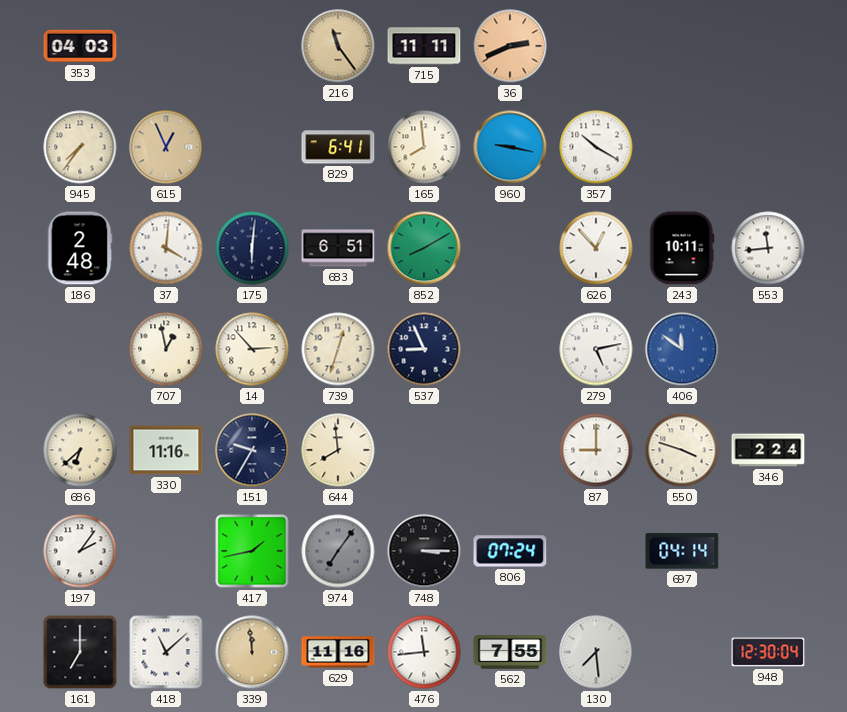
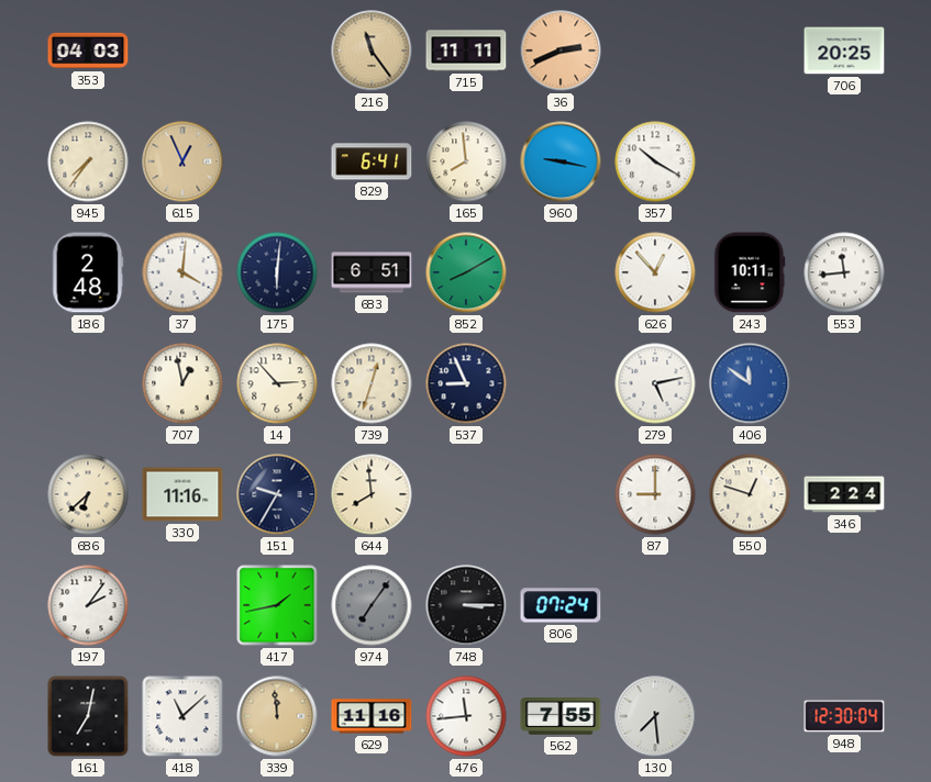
706: none -> 20:25
550: 3:48 -> 12:48
697: 04:14 -> none
161: 7:00 -> 7:02
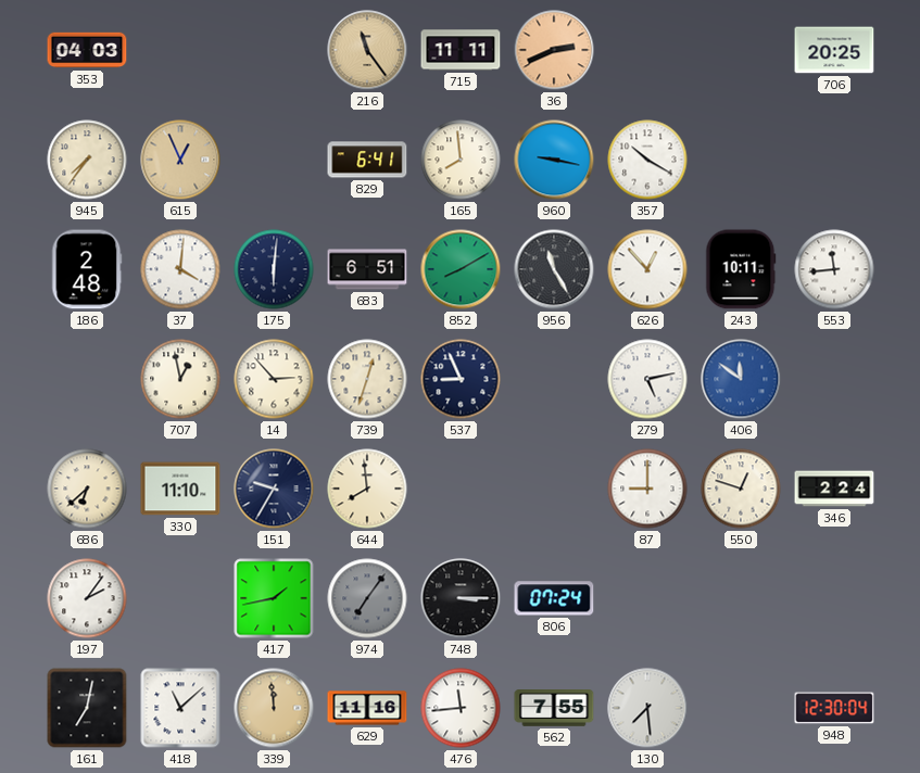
956: none -> 11:25
330: 11:16 -> 11:10
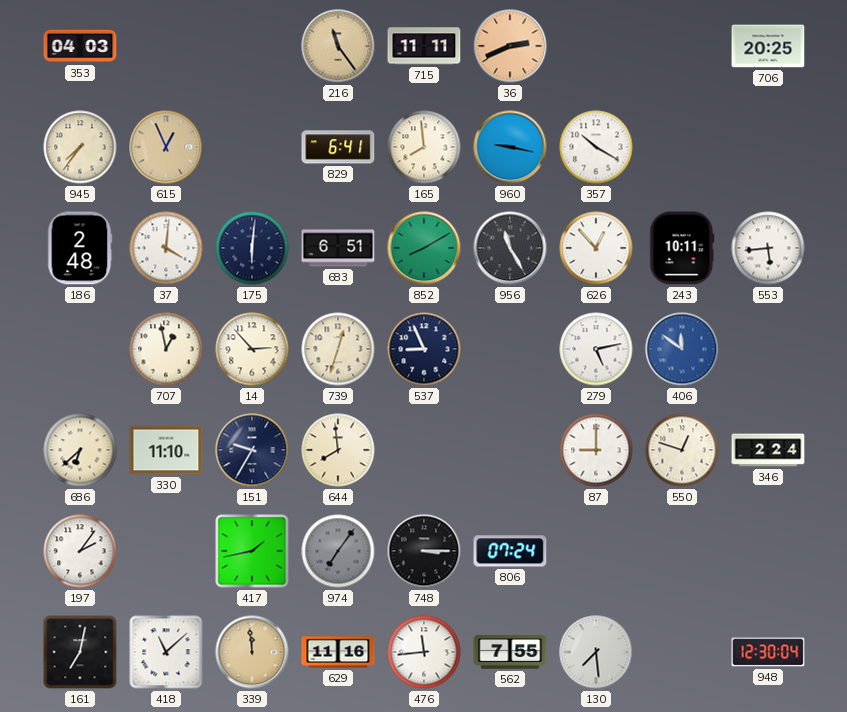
553: 11:44 -> 5:44
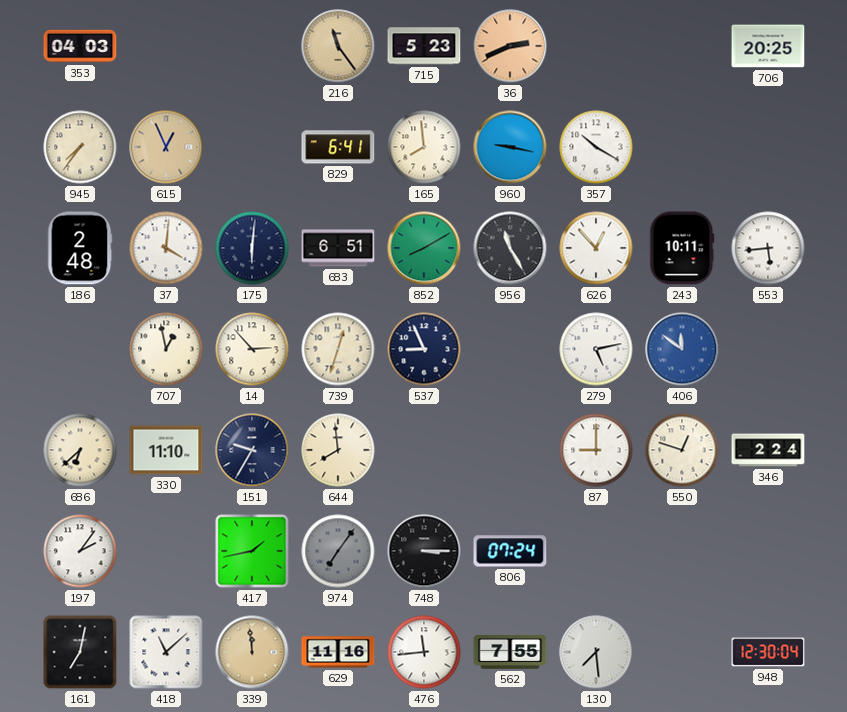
715: 11:11 -> 5:23
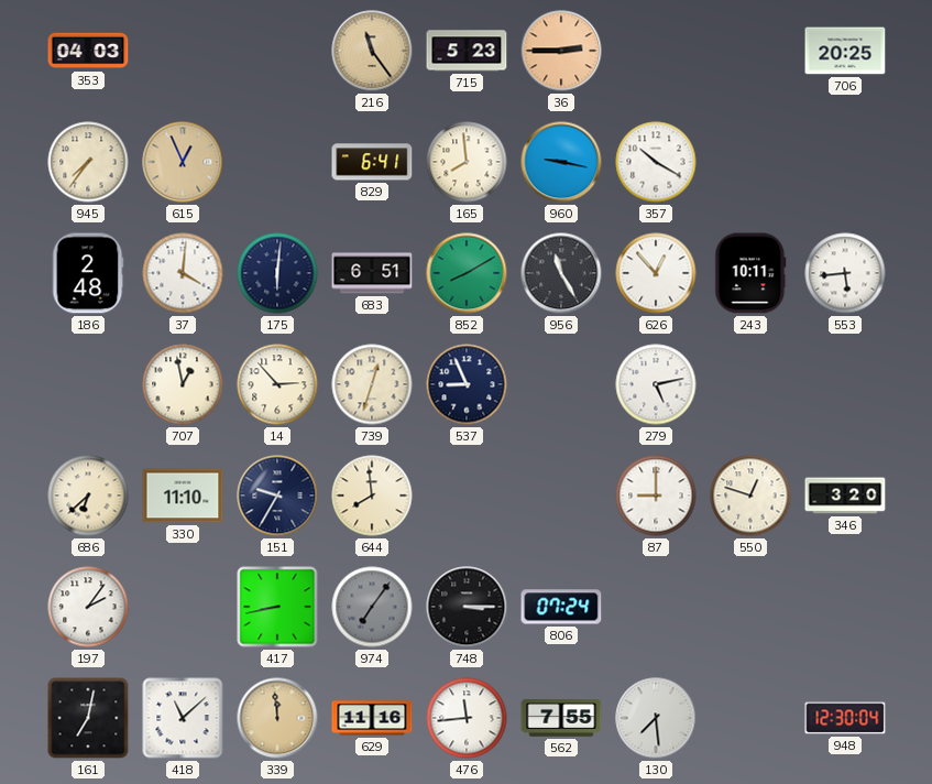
36: 2:41 -> 2:45
406: 11:51 -> none
346: 2:24 -> 3:20
417: 1:43 -> 8:43
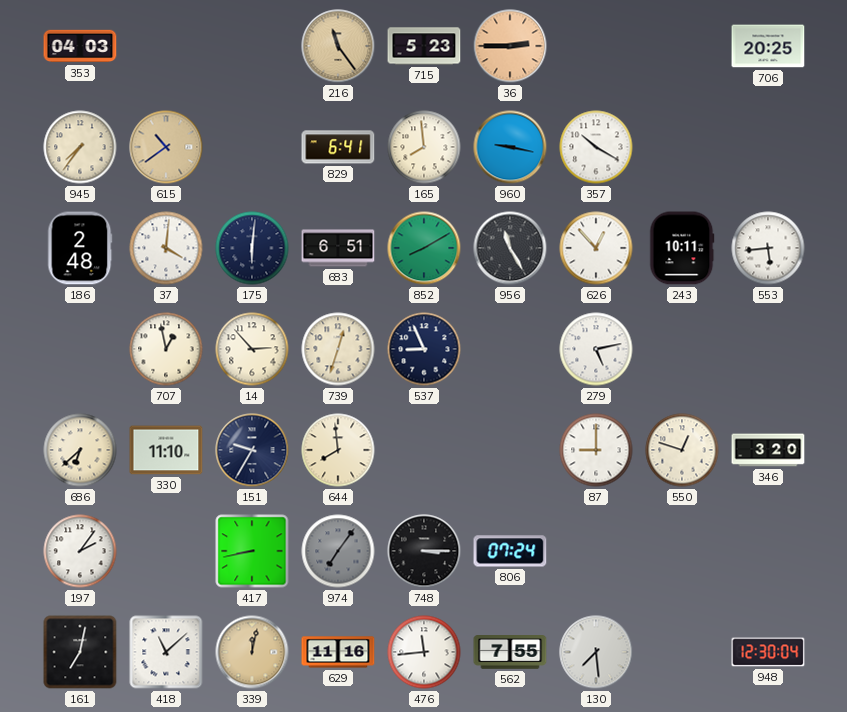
615: 12:56 -> 10:39
339: 11:59 -> 12:02
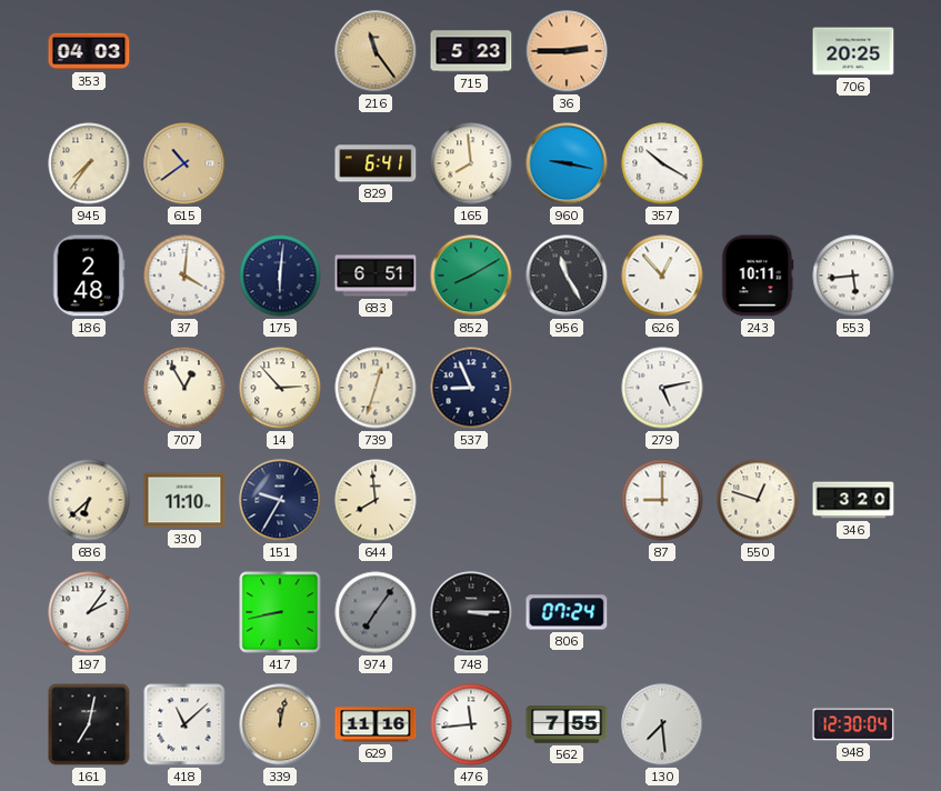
707: 12:58 -> 12:55
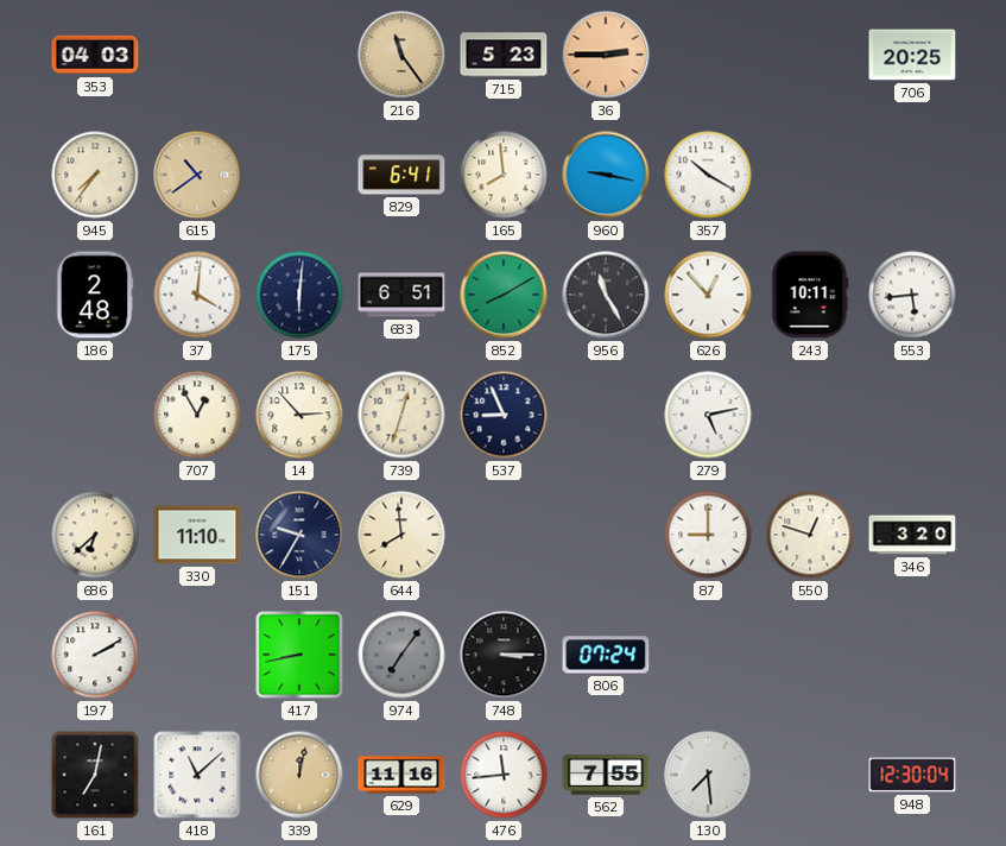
197: 2:06 -> 2:10
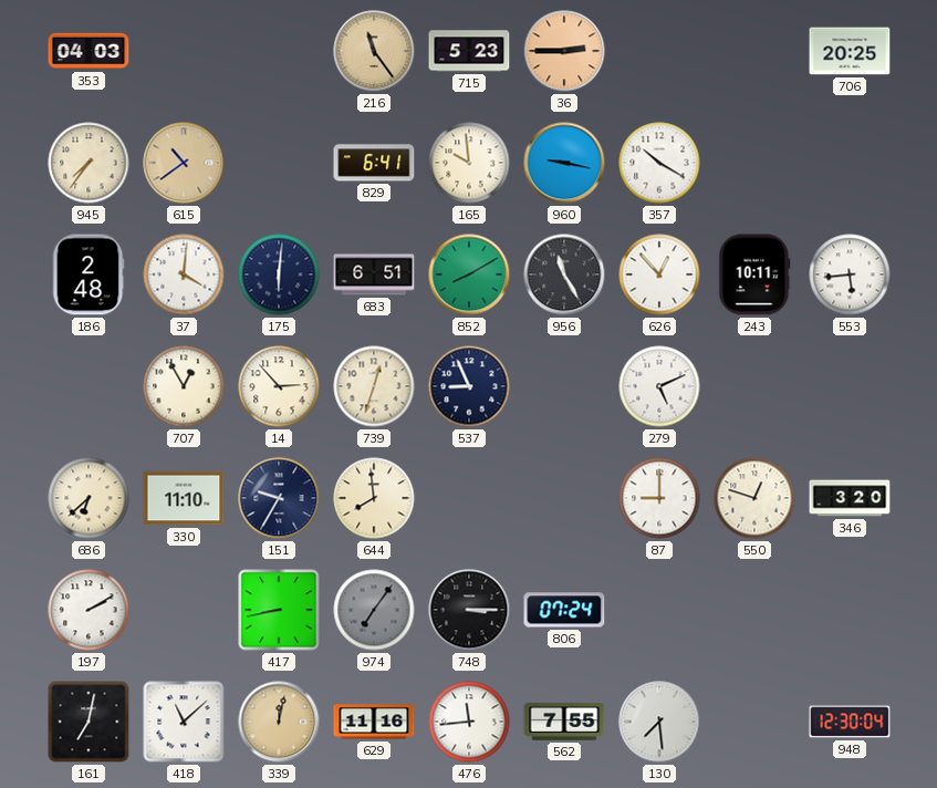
165: 7:59 -> 9:59
279: 5:13 -> 5:11
